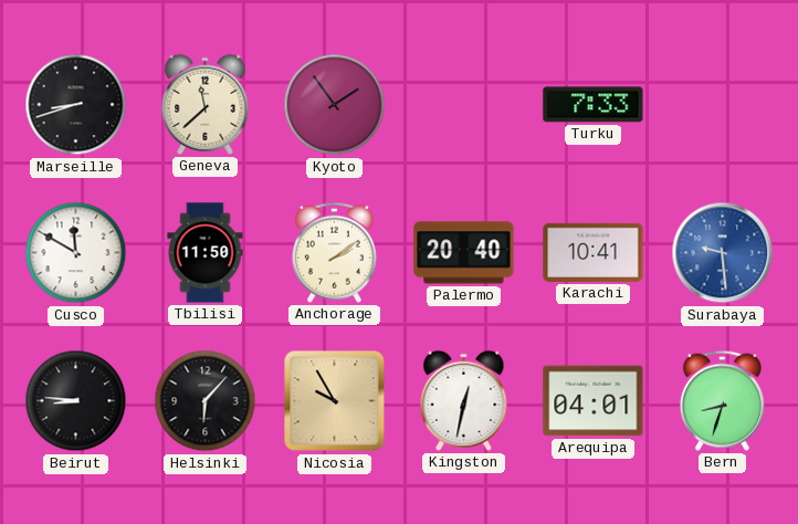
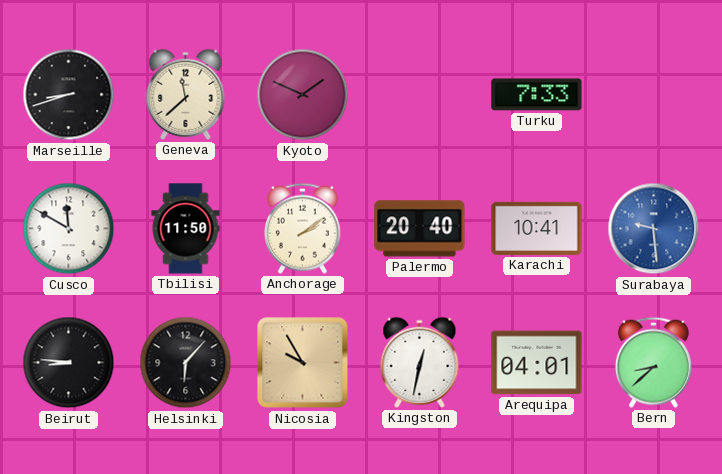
Kyoto: 1:54 -> 1:49
Bern: 8:33 -> 8:38
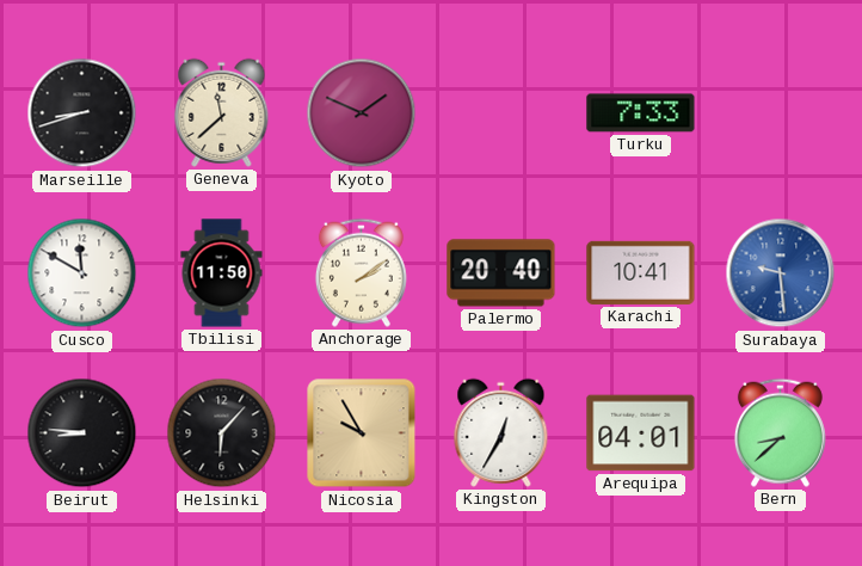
Kingston: 12:32 -> 12:35
